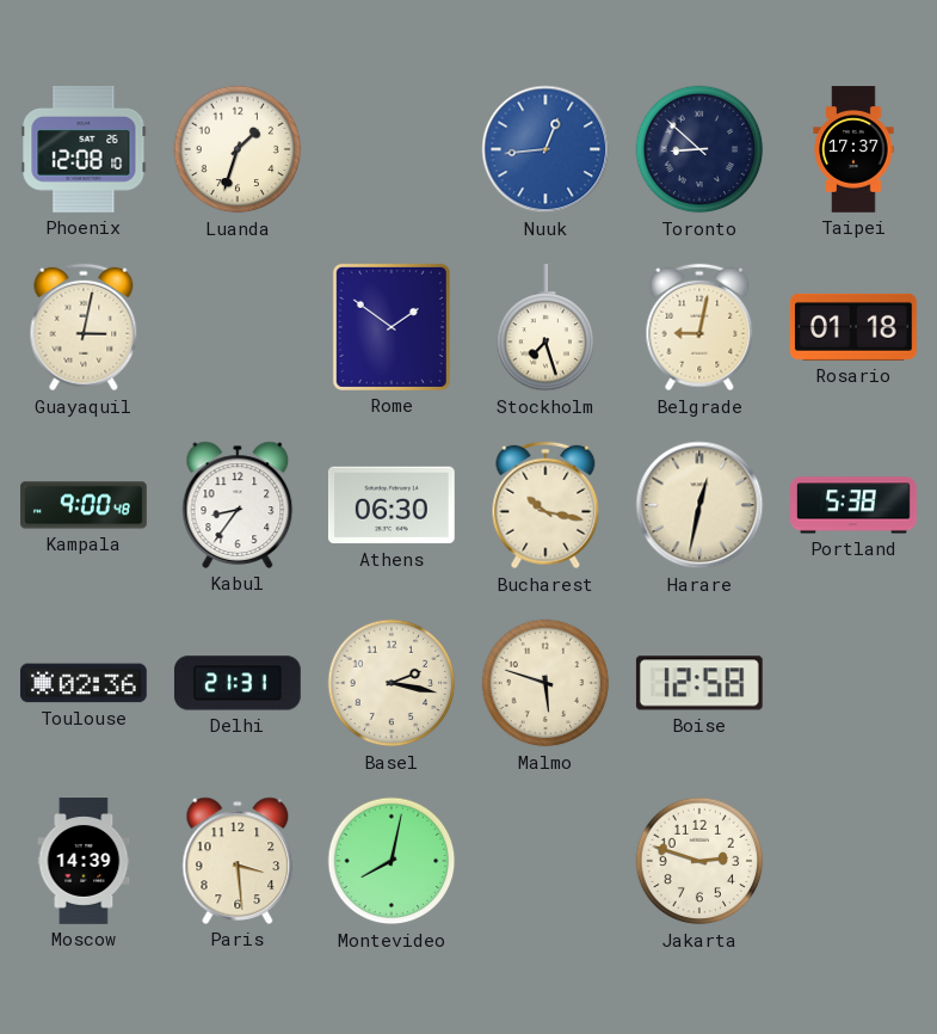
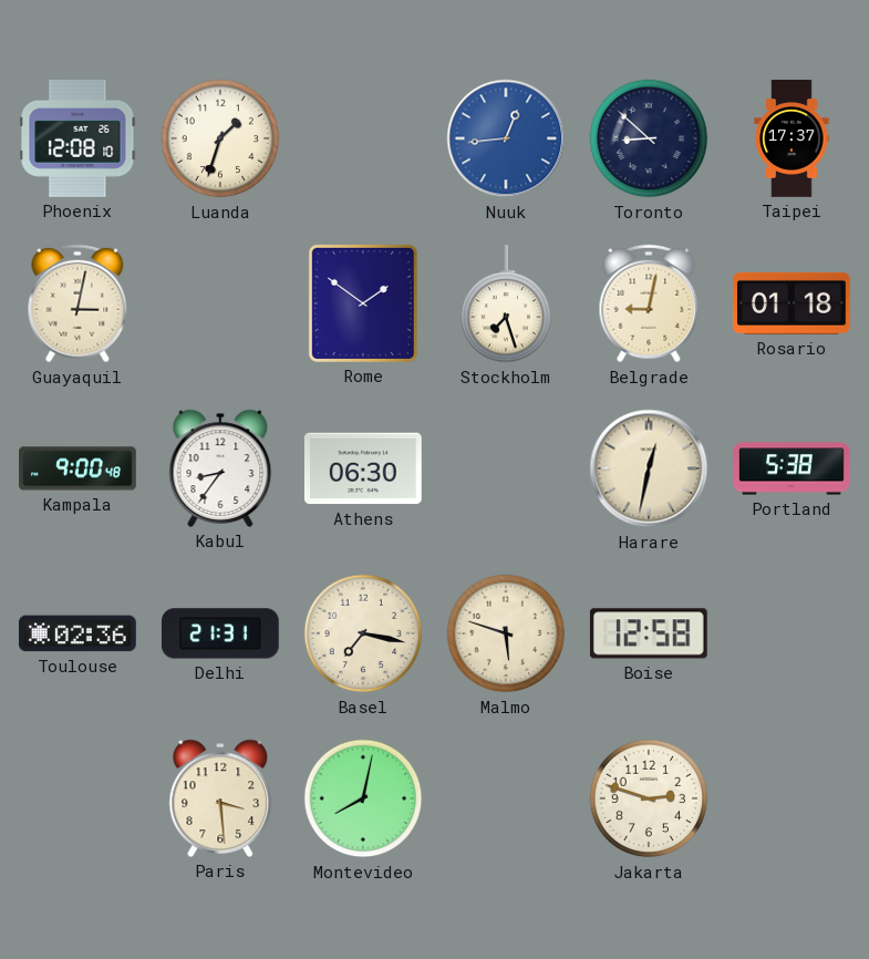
Bucharest: 10:17 -> none
Basel: 2:17 -> 7:17
Moscow: 14:39 -> none
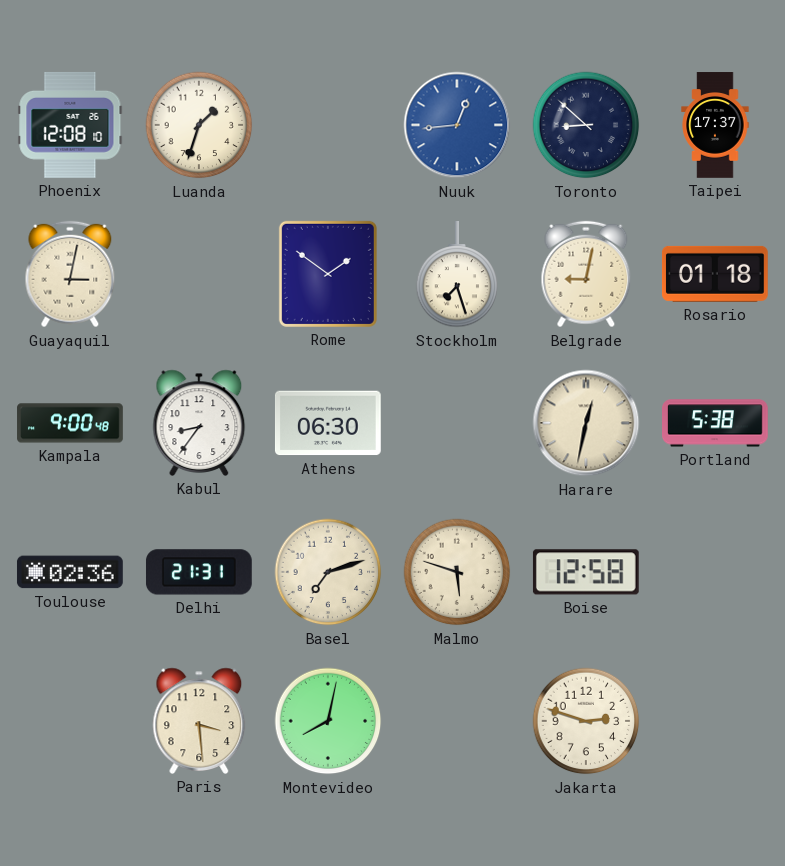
Basel: 7:17 -> 7:12
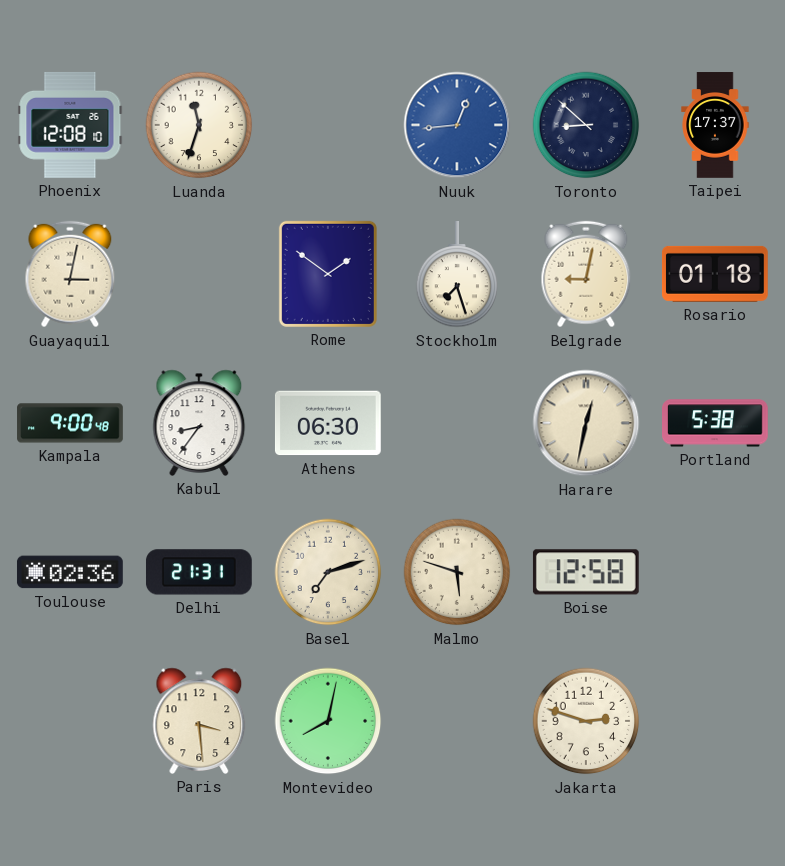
Luanda: 1:33 -> 11:33
